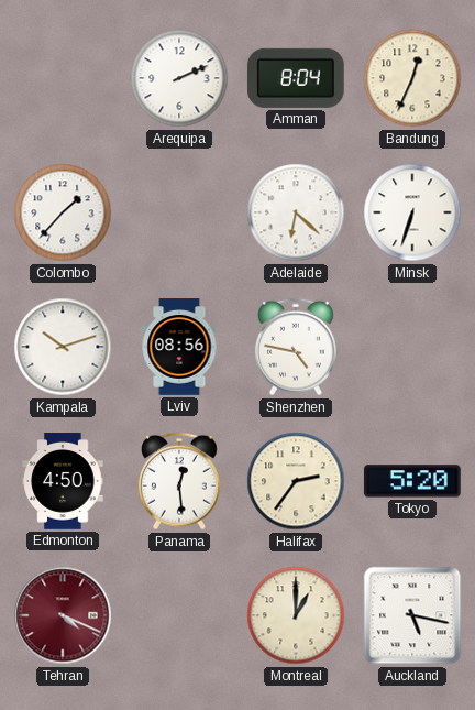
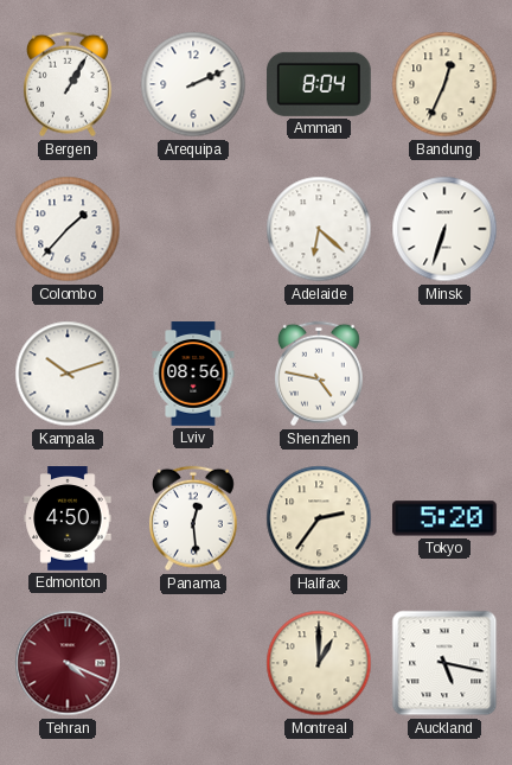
Bergen: none -> 1:05
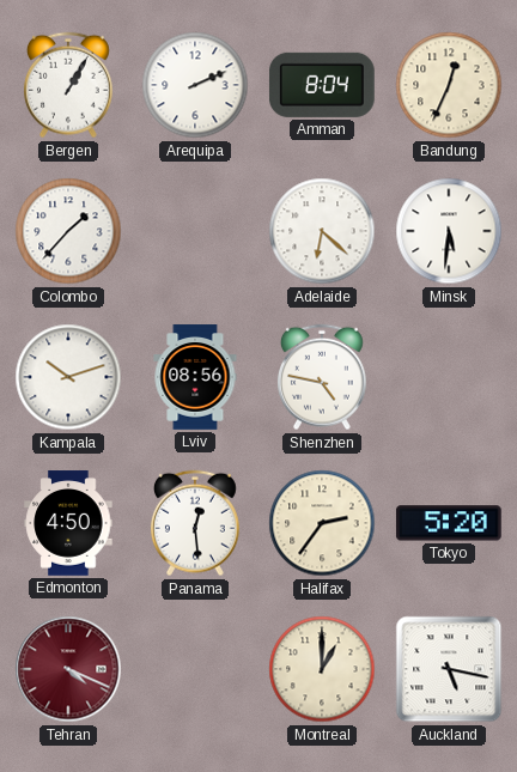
Minsk: 6:33 -> 5:31
